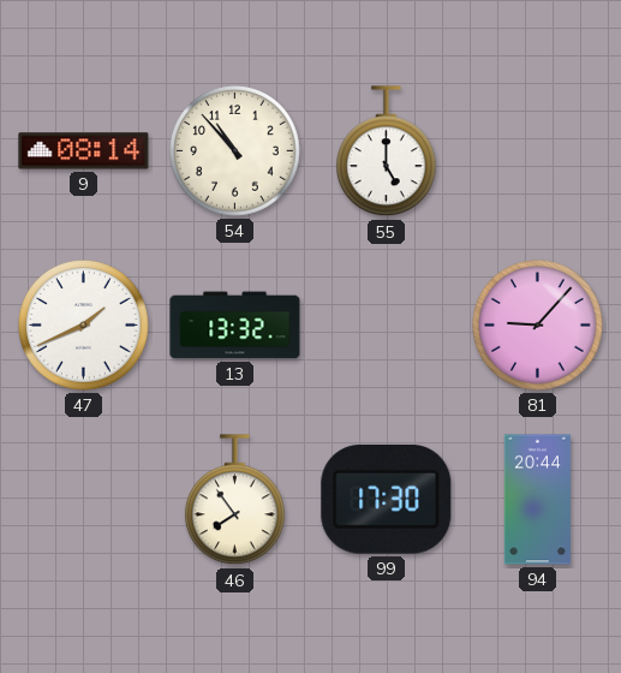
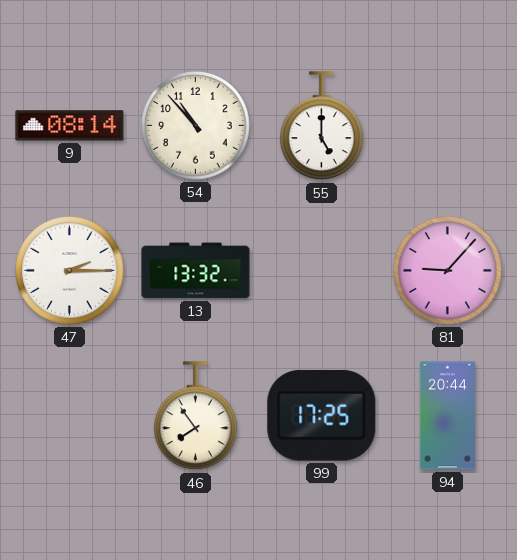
47: 1:41 -> 2:15
99: 17:30 -> 17:25
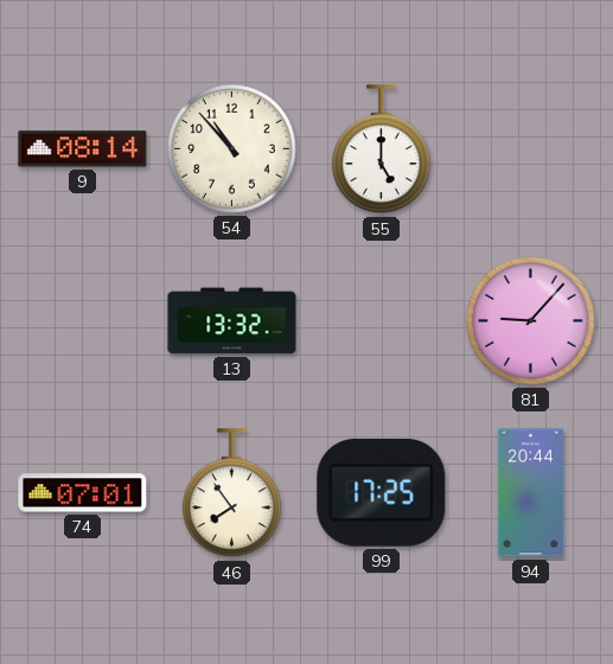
47: 2:15 -> none
74: none -> 07:01
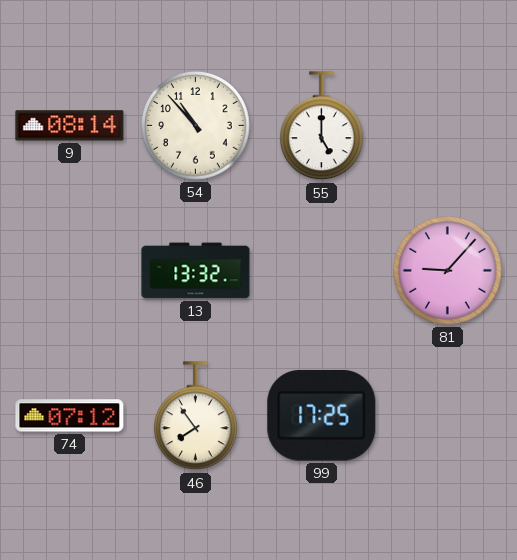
74: 07:01 -> 07:12
94: 20:44 -> none
